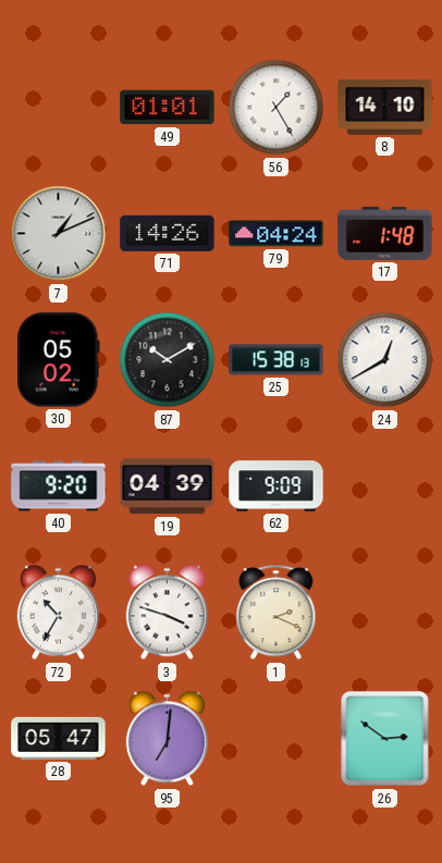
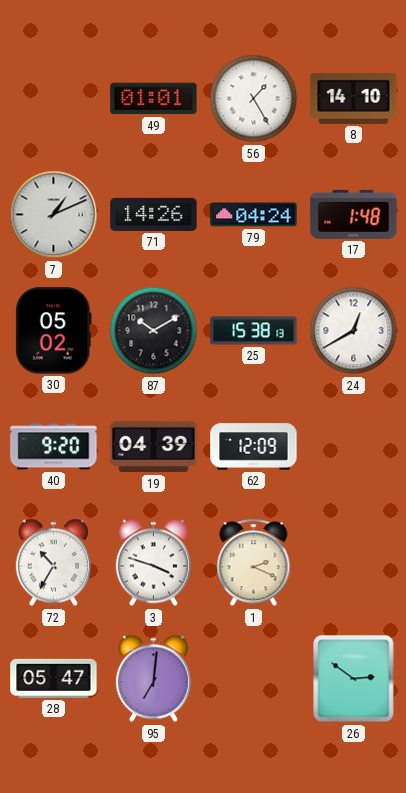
62: 9:09 -> 12:09
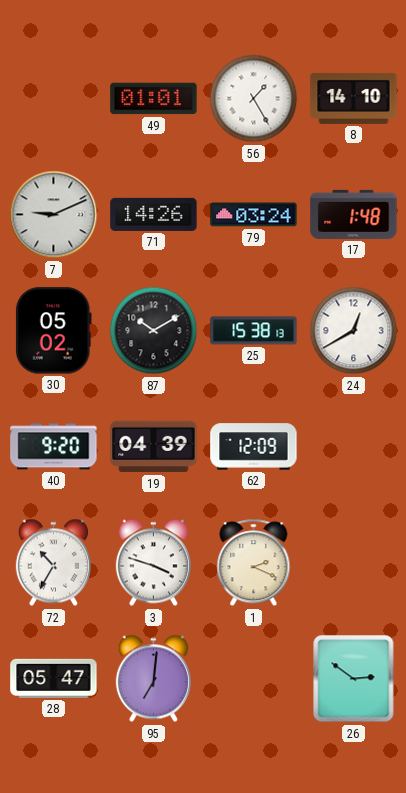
7: 1:11 -> 9:11
79: 04:24 -> 03:24
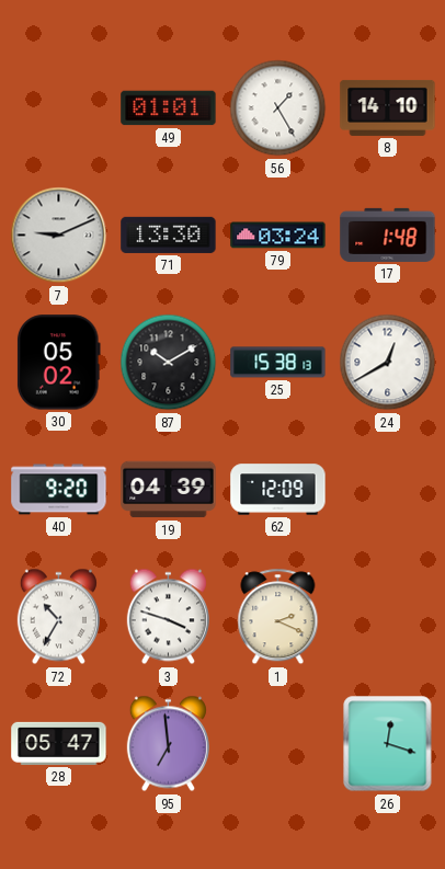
71: 14:26 -> 13:30
95: 7:01 -> 6:59
26: 2:51 -> 12:18
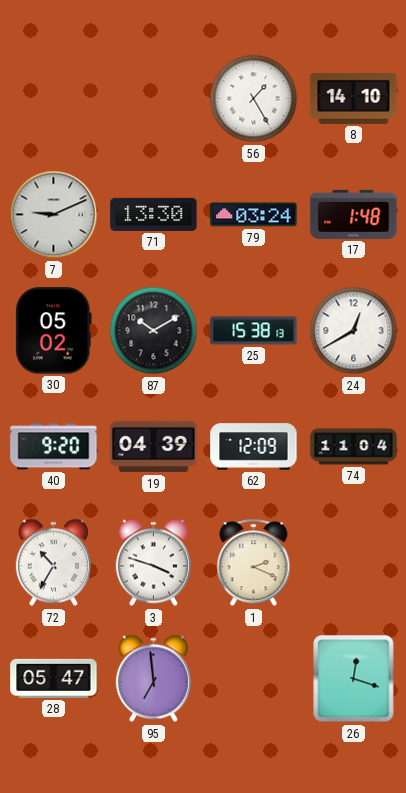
49: 01:01 -> none
74: none -> 11:04
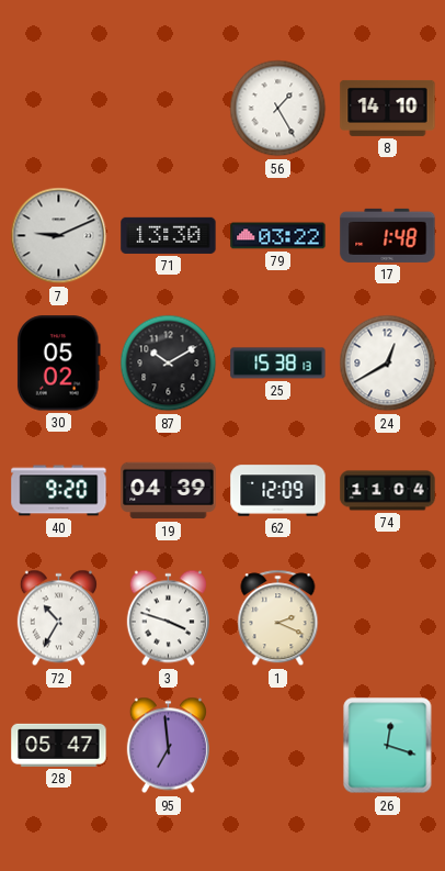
79: 03:24 -> 03:22
